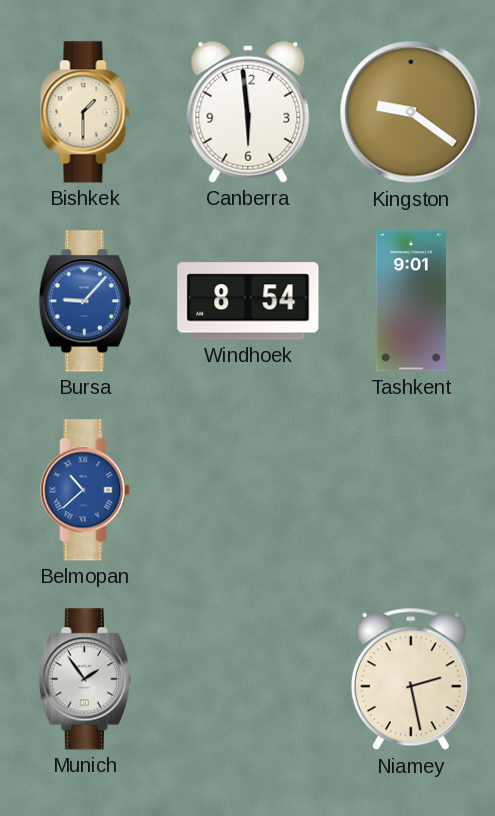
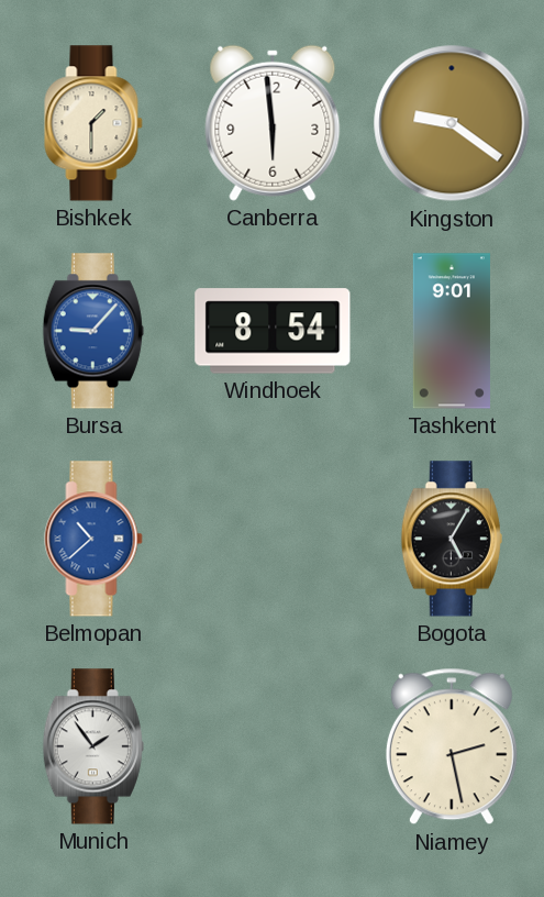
Bogota: none -> 5:05
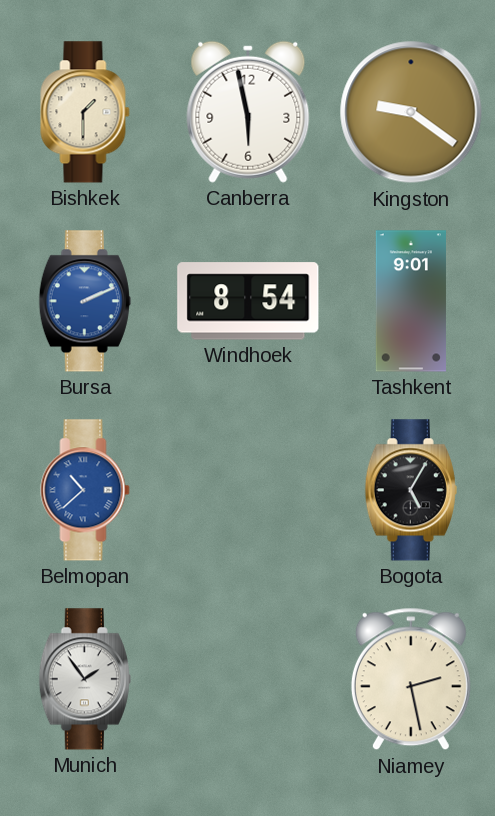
Canberra: 5:59 -> 5:58
Bursa: 9:07 -> 2:11
